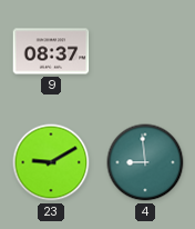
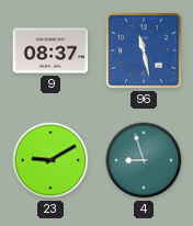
96: none -> 11:28
4: 8:59 -> 8:57
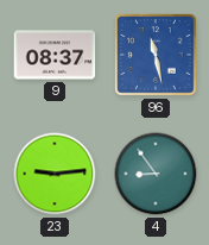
23: 9:10 -> 9:14
4: 8:57 -> 8:54
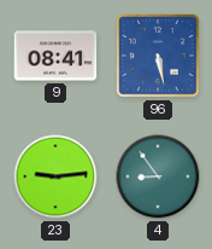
9: 08:37 -> 08:41
96: 11:28 -> 5:28
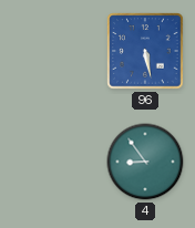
9: 08:41 -> none
23: 9:14 -> none
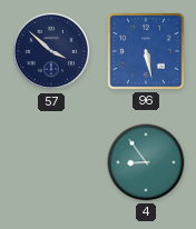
57: none -> 3:52
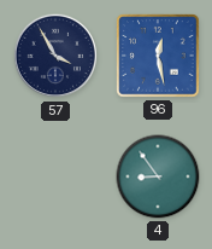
57: 3:52 -> 3:55
96: 5:28 -> 12:28
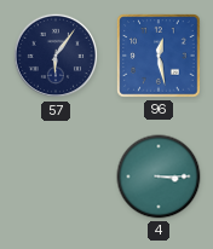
57: 3:55 -> 6:06
4: 8:54 -> 3:15
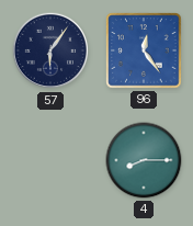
96: 12:28 -> 12:24
4: 3:15 -> 8:15
